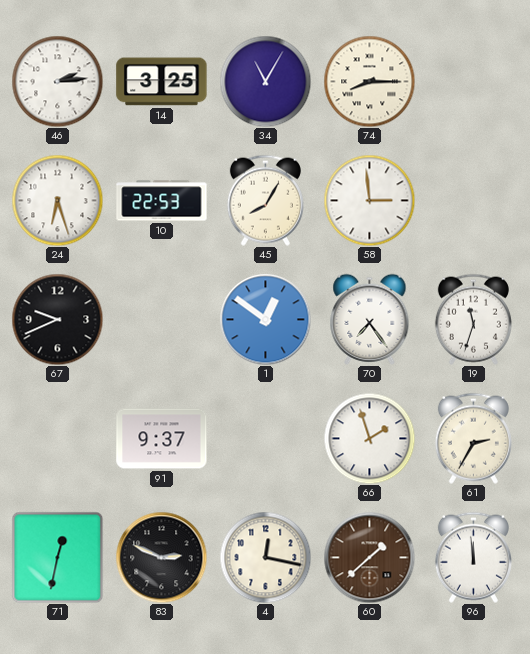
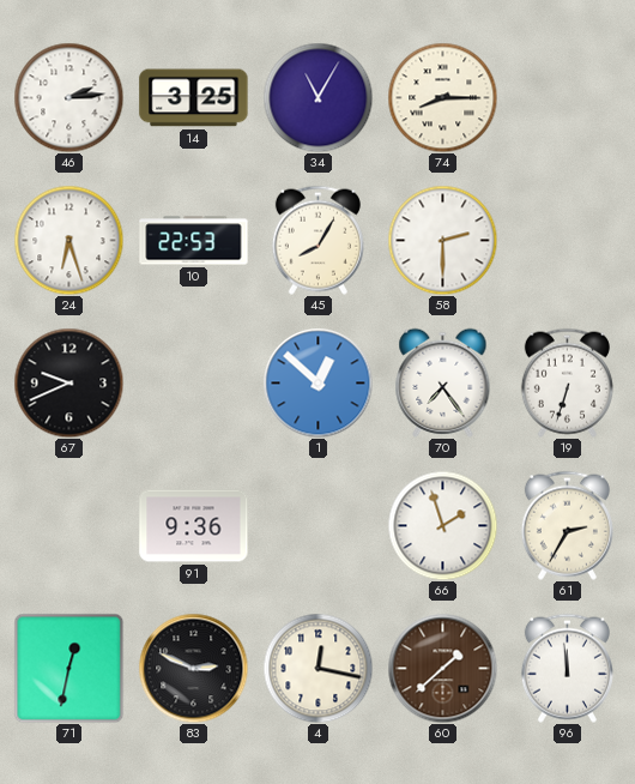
58: 2:59 -> 2:30
1: 12:51 -> 12:52
19: 11:33 -> 6:33
91: 9:37 -> 9:36
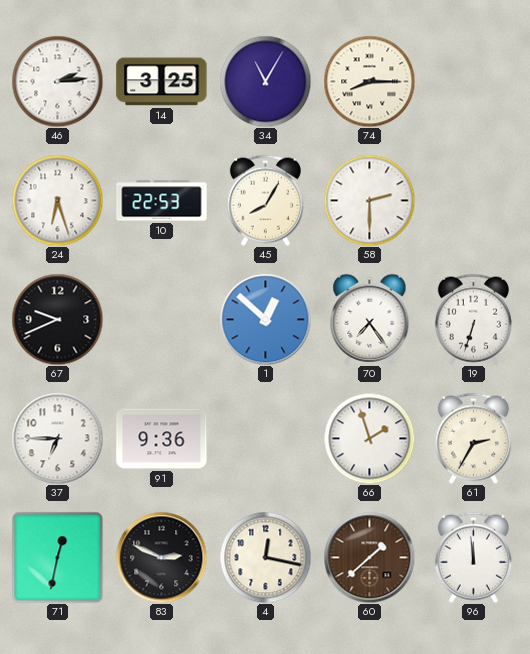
37: none -> 6:45
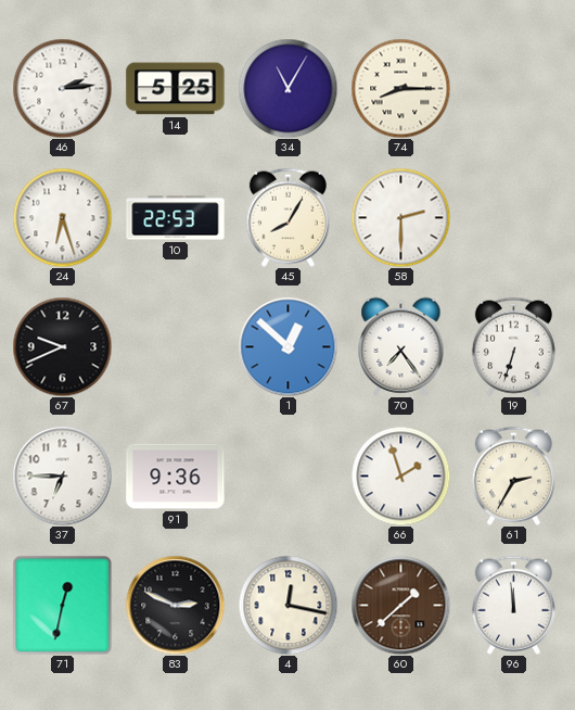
14: 3:25 -> 5:25
